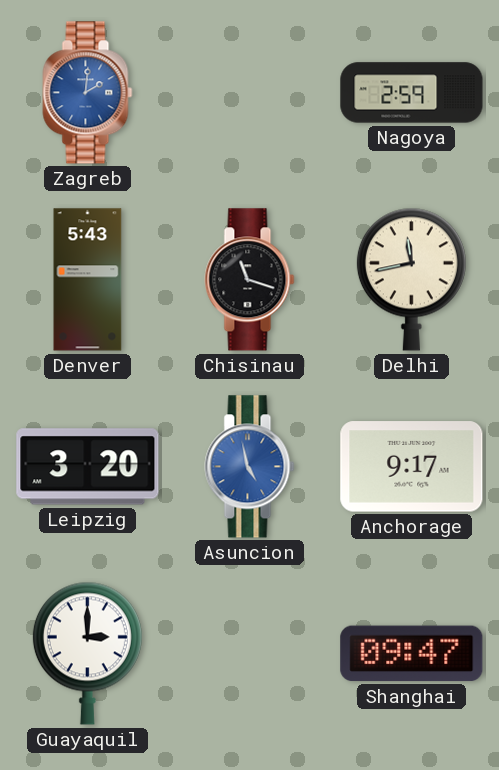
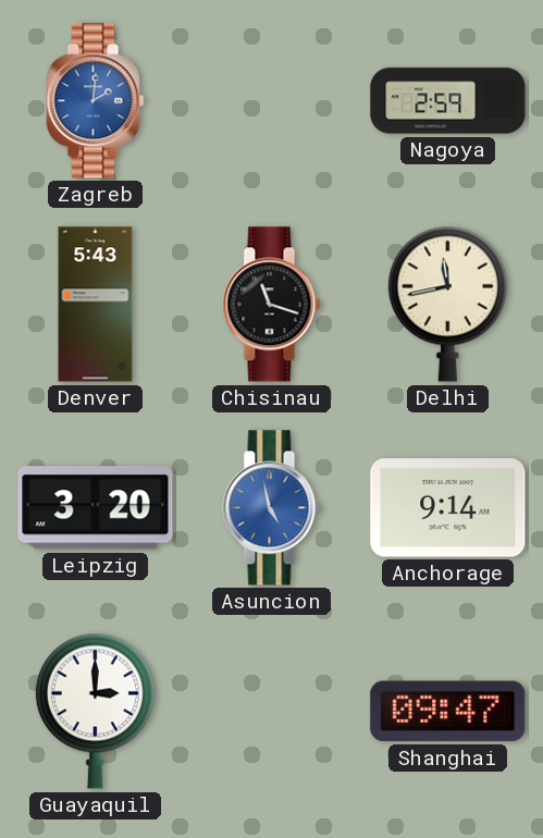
Anchorage: 9:17 -> 9:14
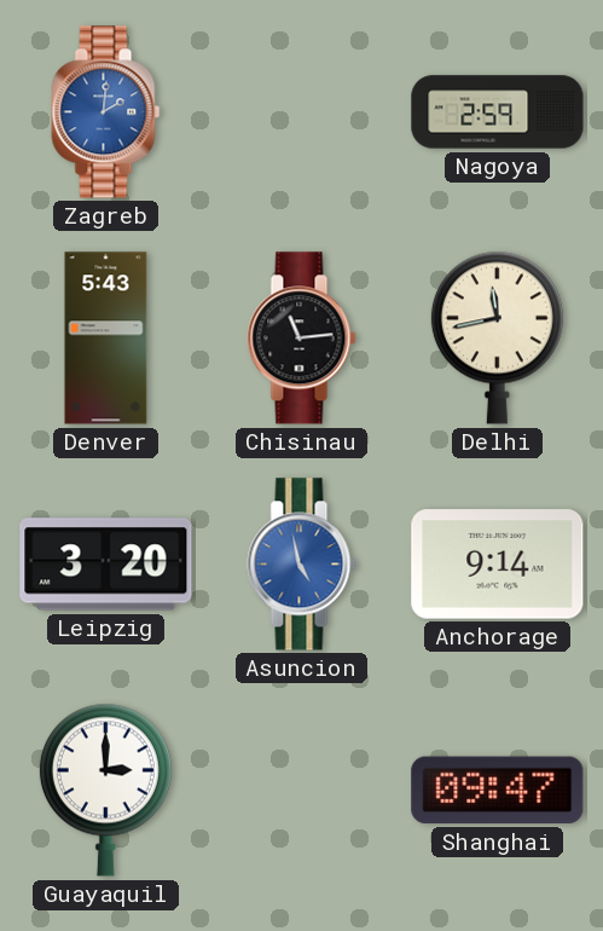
Chisinau: 11:18 -> 11:14
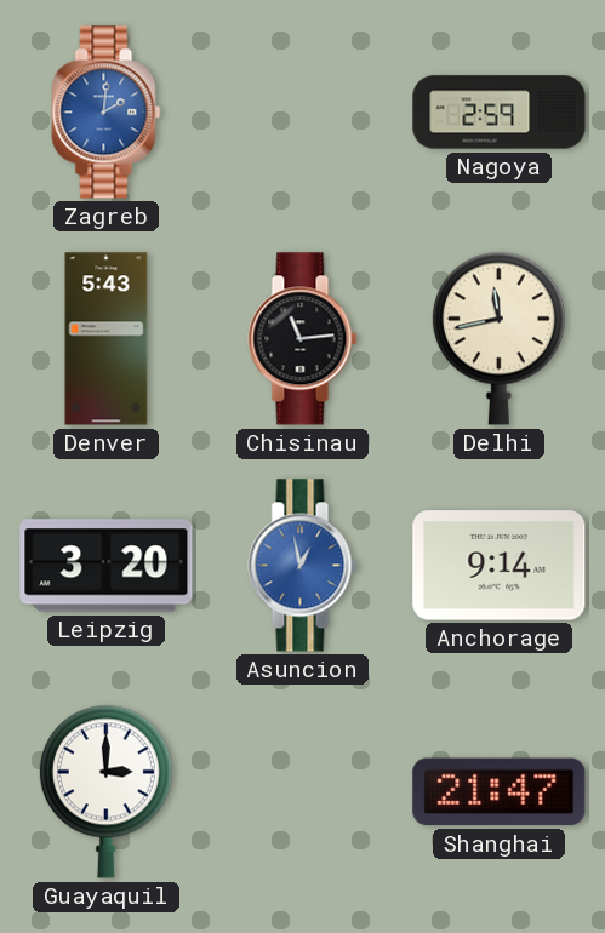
Asuncion: 4:58 -> 12:58
Shanghai: 09:47 -> 21:47
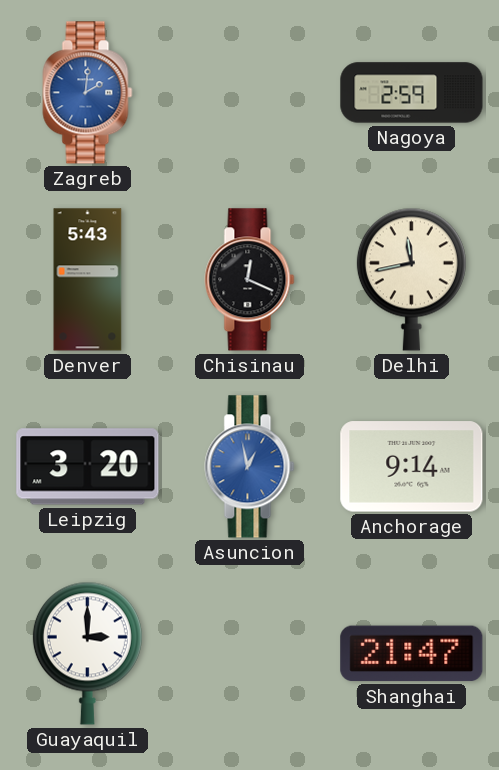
Chisinau: 11:14 -> 12:19
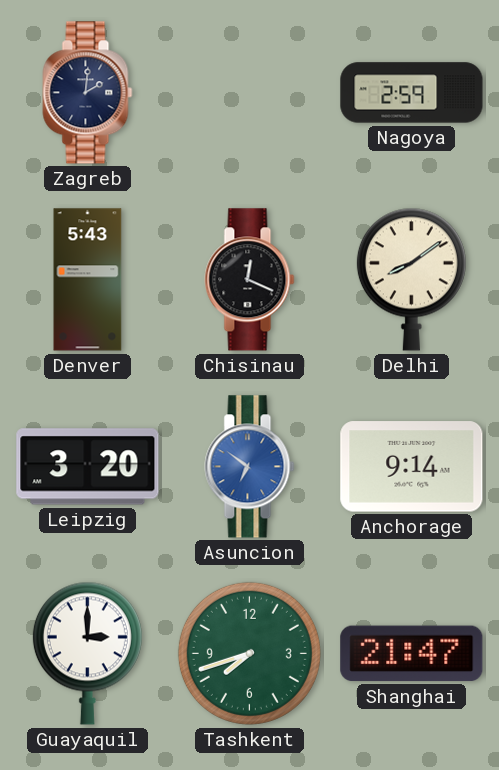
Zagreb dial: blue -> navy
Delhi: 11:43 -> 8:09
Asuncion: 12:58 -> 6:51
Tashkent: none -> 7:42
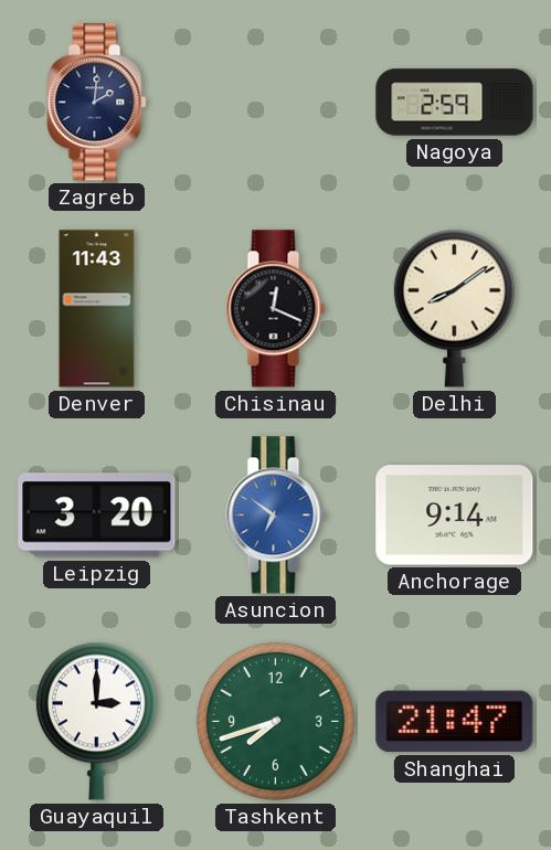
Denver: 5:43 -> 11:43
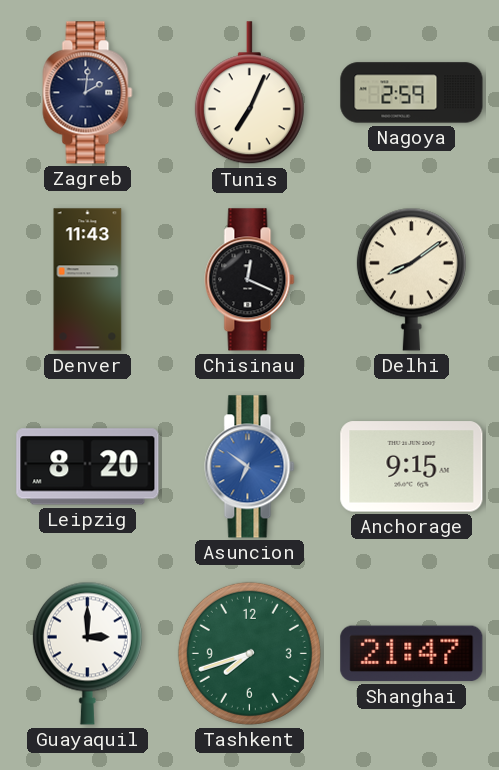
Tunis: none -> 7:04
Leipzig: 3:20 -> 8:20
Anchorage: 9:14 -> 9:15
